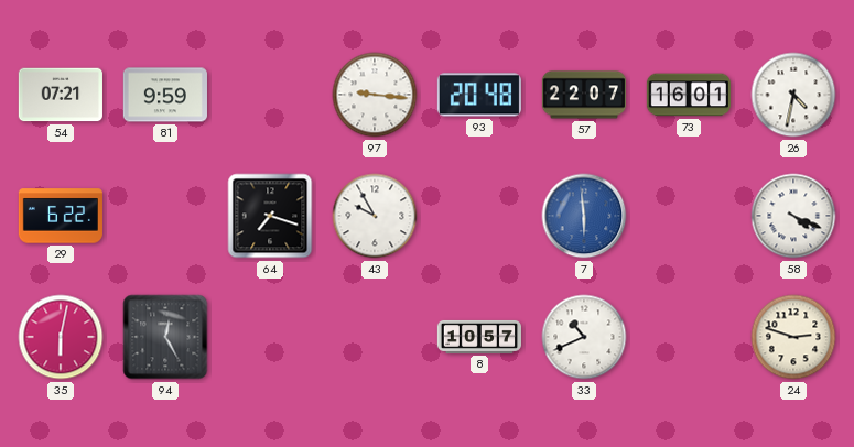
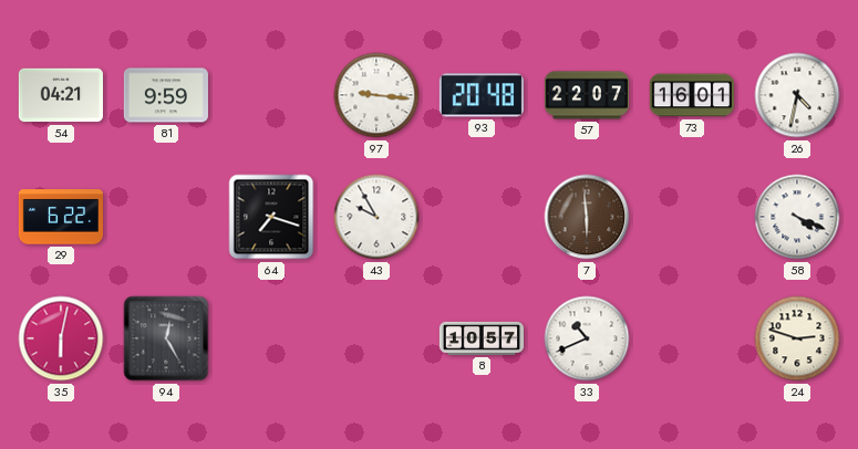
54: 07:21 -> 04:21
7 dial: blue -> brown
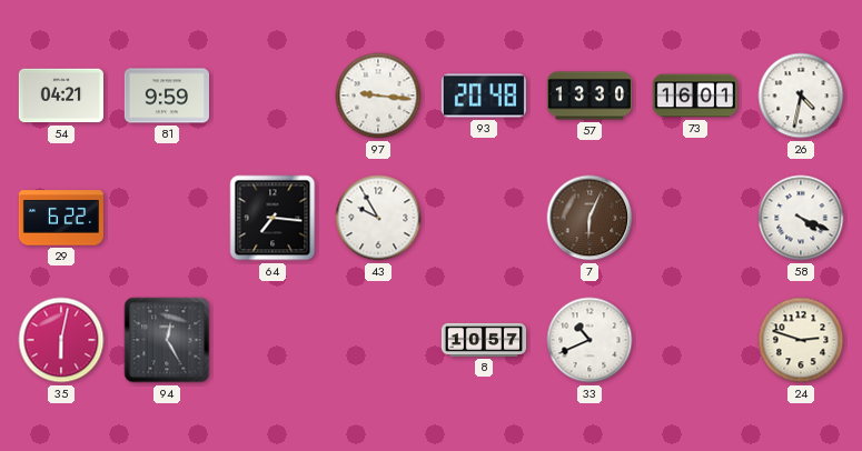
57: 22:07 -> 13:30
64: 7:18 -> 7:16
7: 5:59 -> 6:04
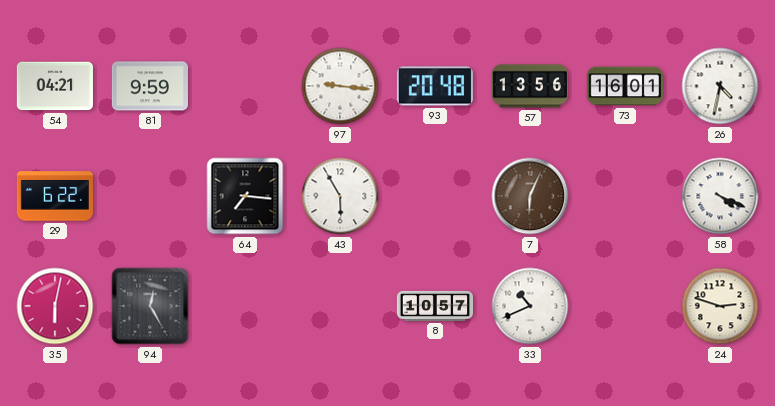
57: 13:30 -> 13:56
43: 9:55 -> 5:55
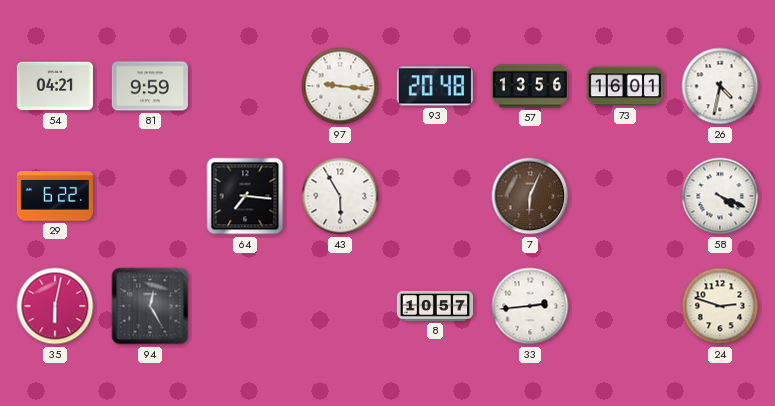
33: 10:41 -> 2:44
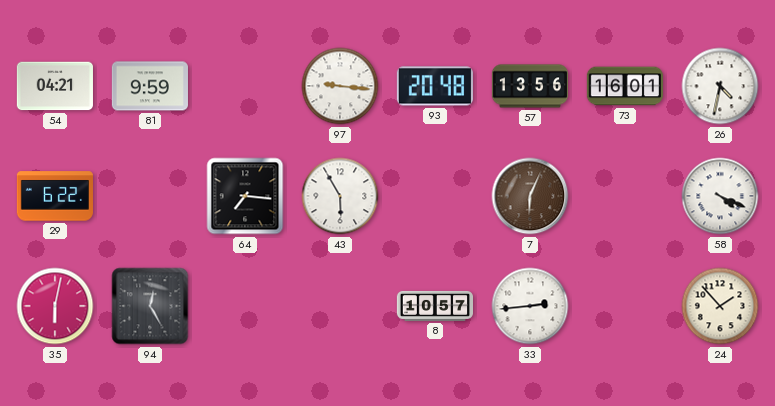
24: 2:48 -> 1:53
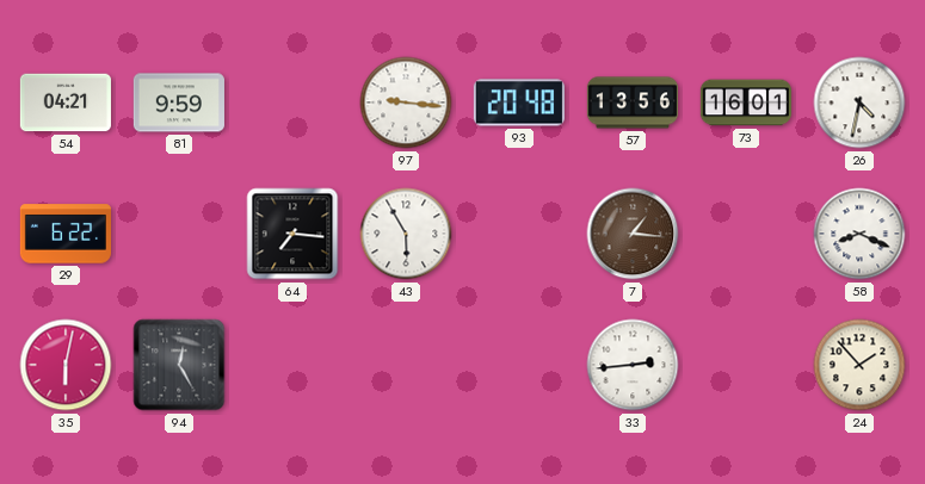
7: 6:04 -> 1:16
58: 4:19 -> 8:19
8: 10:57 -> none
